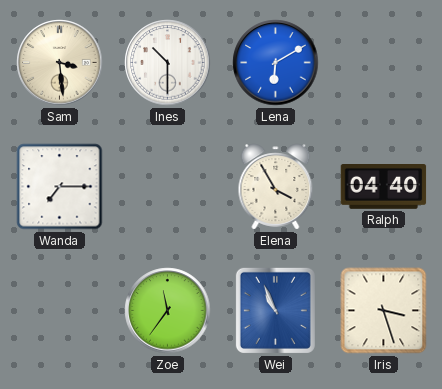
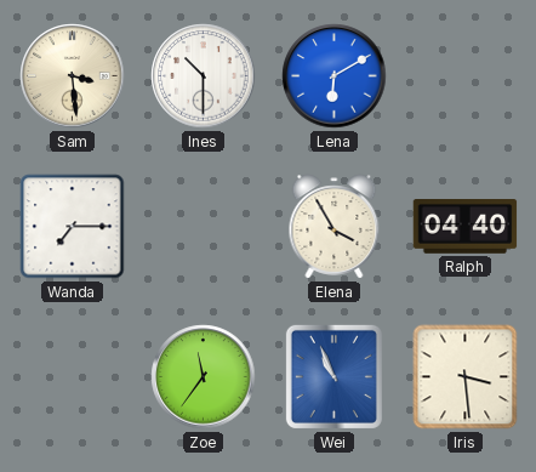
Iris: 3:27 -> 3:29
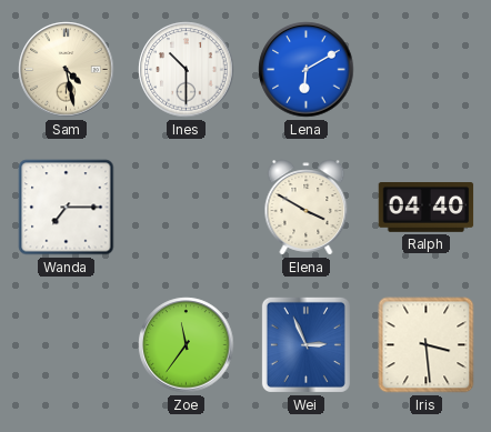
Sam: 3:29 -> 4:28
Elena: 3:55 -> 3:50
Wei: 10:56 -> 2:56
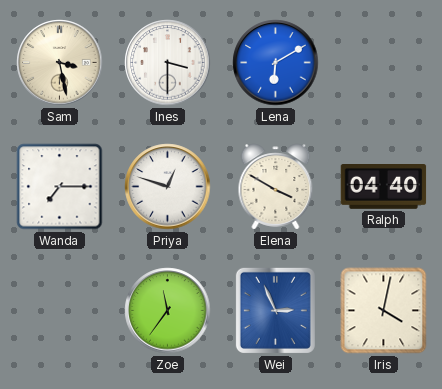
Sam: 4:28 -> 3:28
Ines: 10:30 -> 3:30
Priya: none -> 12:48
Iris: 3:29 -> 4:02
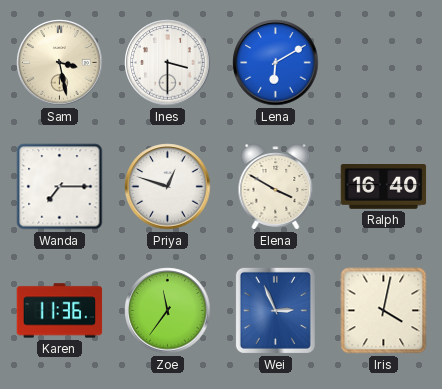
Ralph: 04:40 -> 16:40
Karen: none -> 11:36
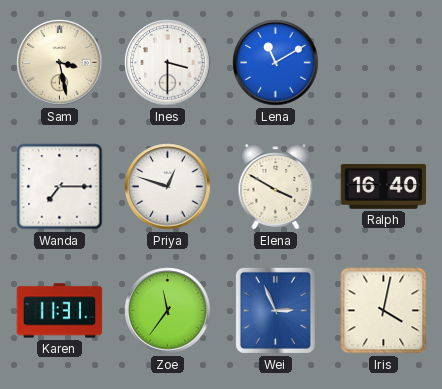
Lena: 6:10 -> 11:10
Karen: 11:36 -> 11:31
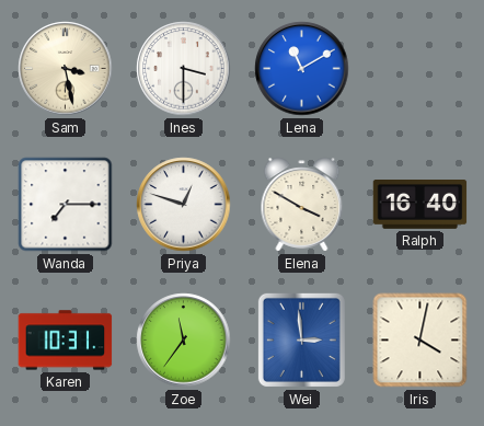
Karen: 11:31 -> 10:31
Wei: 2:56 -> 2:59
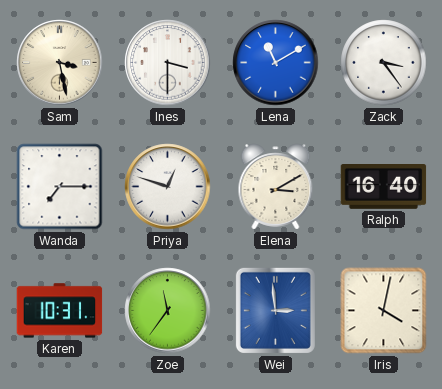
Zack: none -> 3:24
Elena: 3:50 -> 3:10
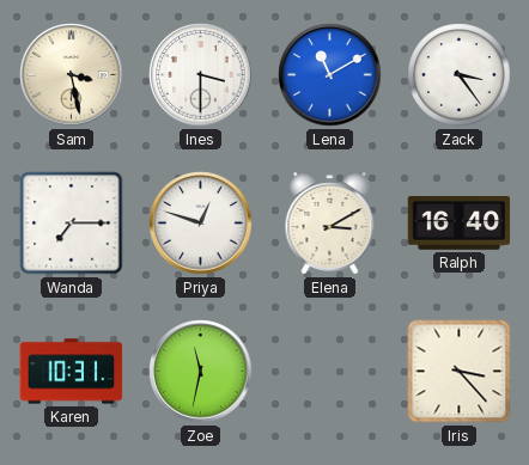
Zoe: 11:36 -> 11:32
Wei: 2:59 -> none
Iris: 4:02 -> 3:23
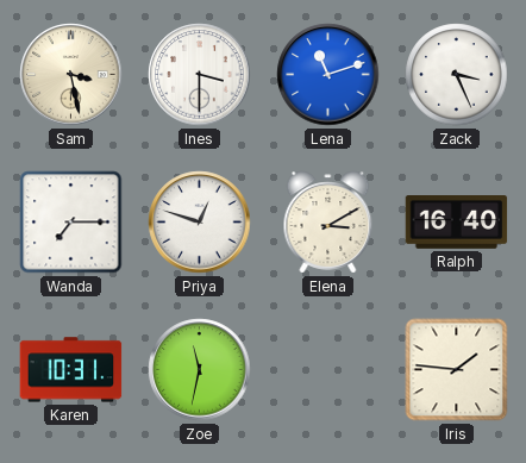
Lena: 11:10 -> 11:12
Zack: 3:24 -> 3:26
Iris: 3:23 -> 1:46
